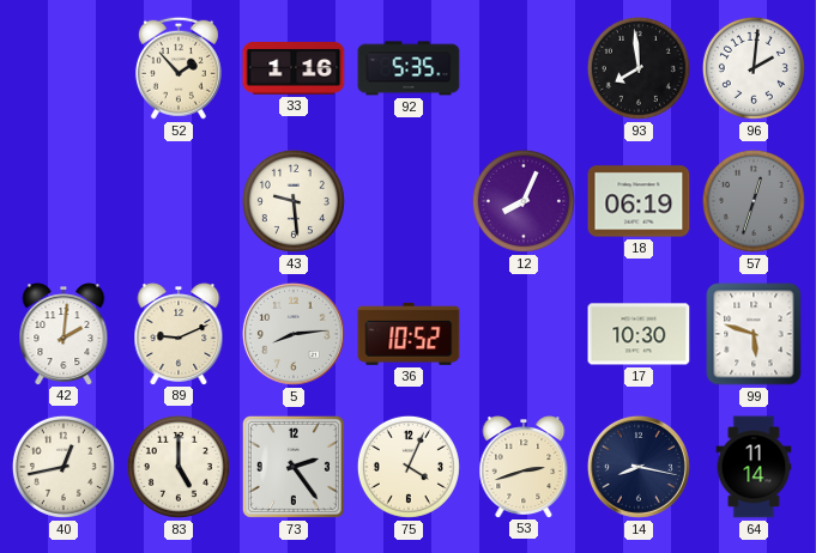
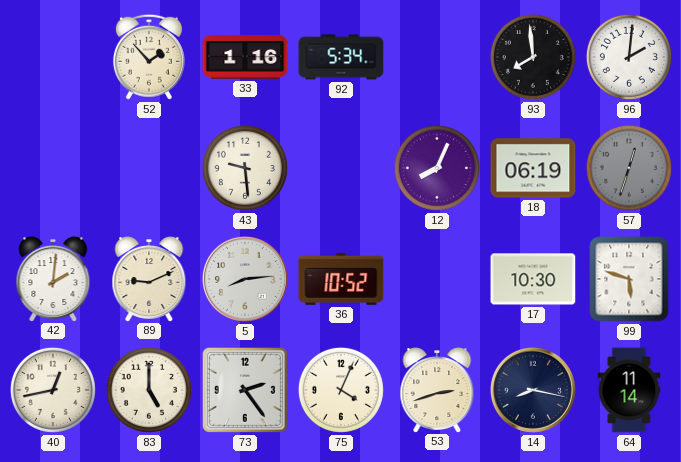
92: 5:35 -> 5:34
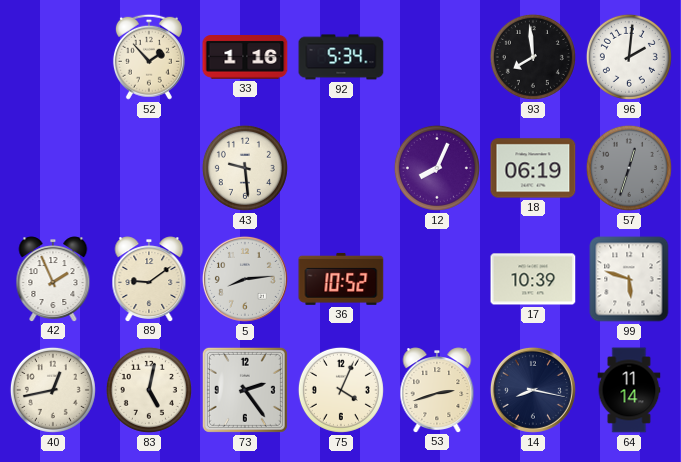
42: 2:01 -> 1:56
89: 9:11 -> 9:09
17: 10:30 -> 10:39
83: 5:00 -> 5:02
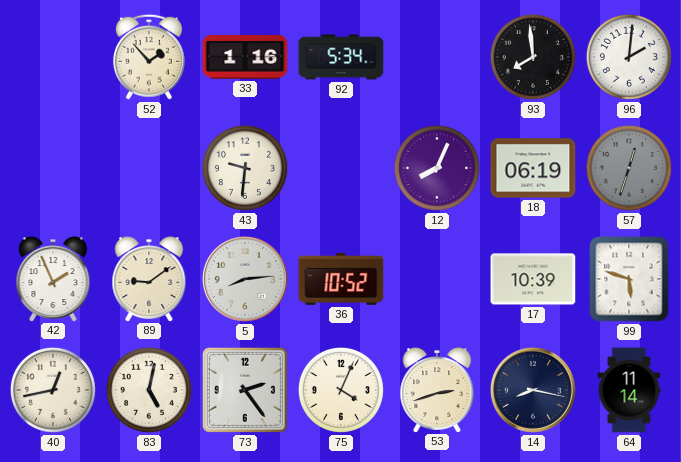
43: 9:29 -> 9:31
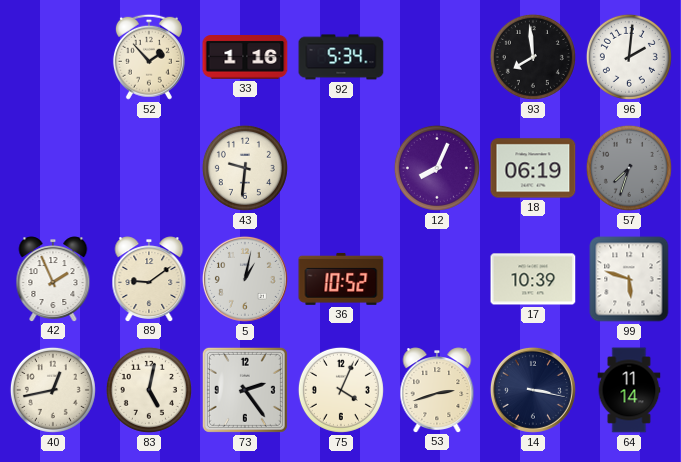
57: 12:33 -> 7:33
5: 8:14 -> 1:02
14: 8:17 -> 3:17
